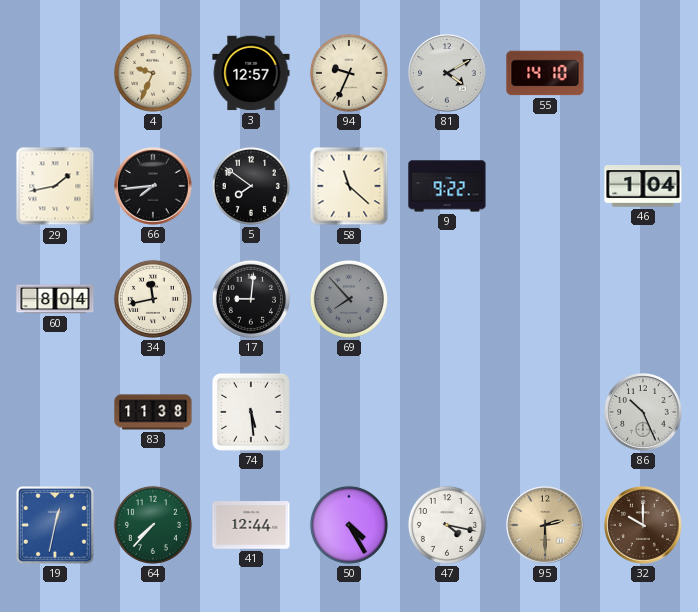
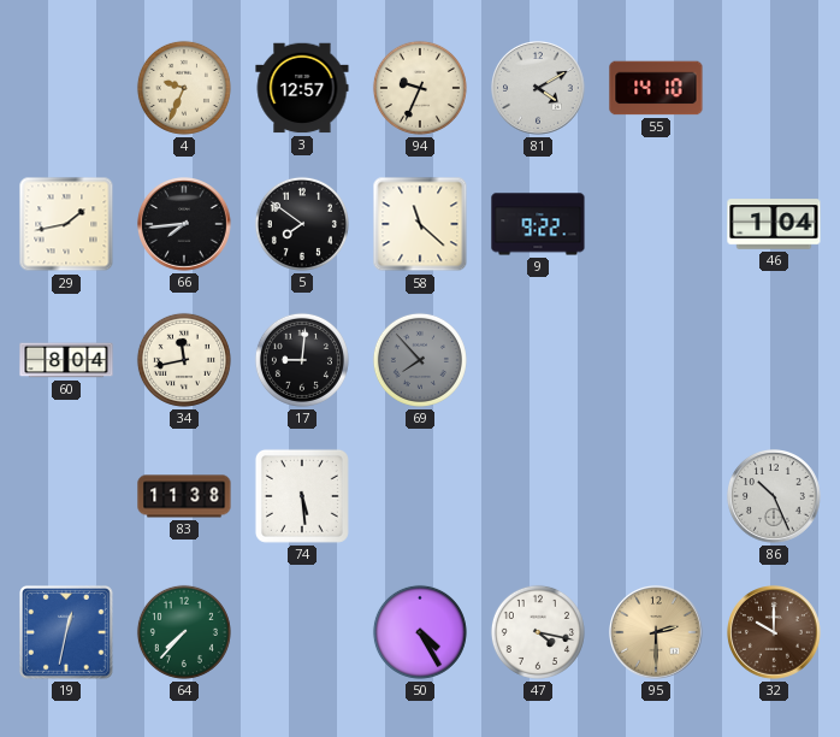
41: 12:44 -> none
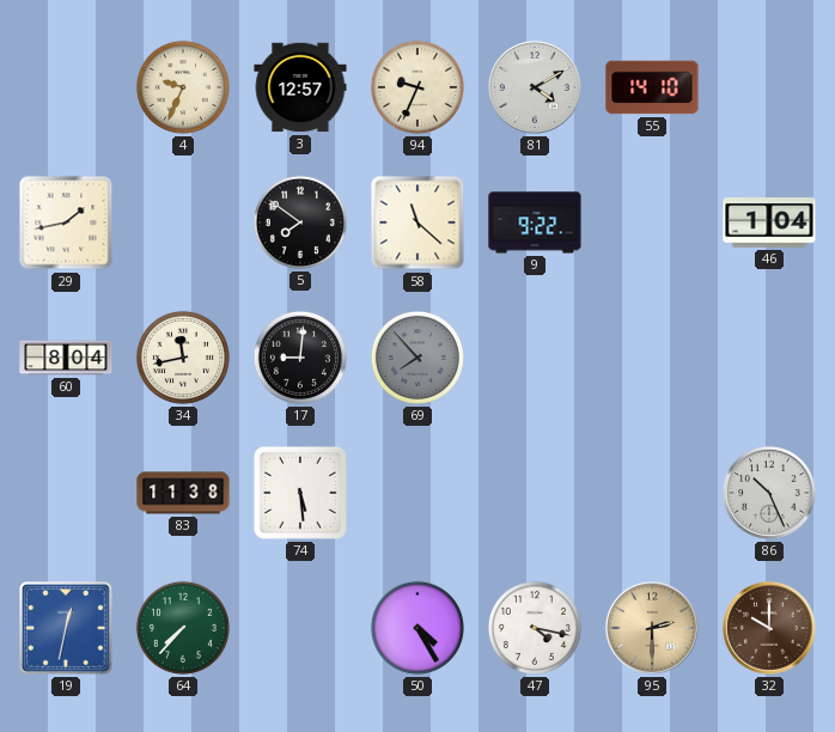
66: 7:44 -> none
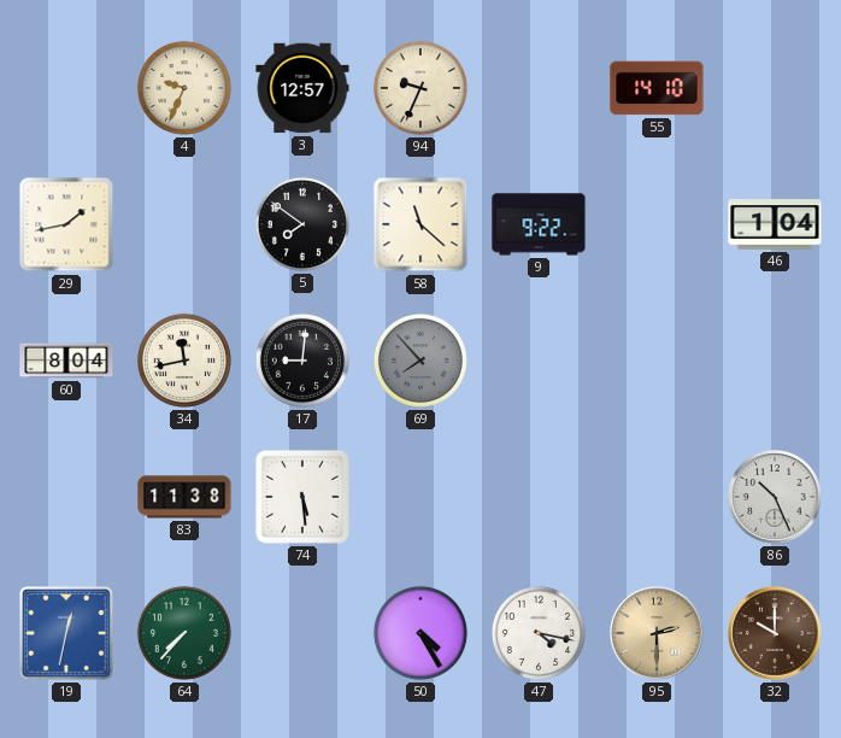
81: 4:10 -> none
